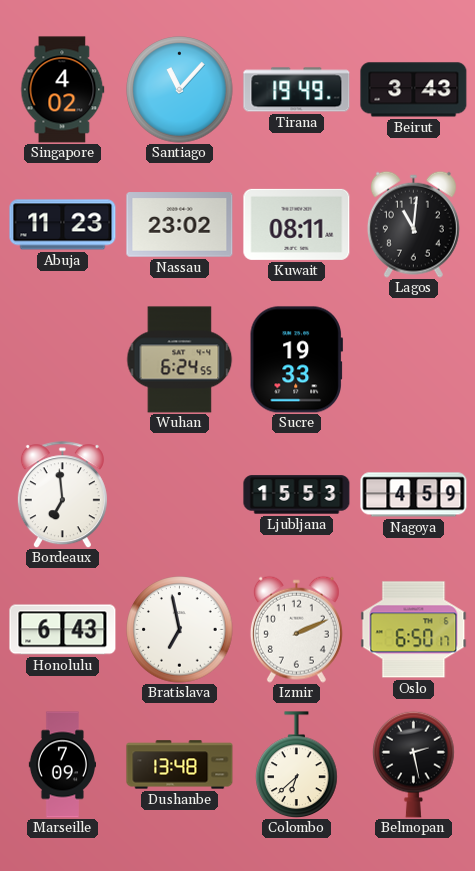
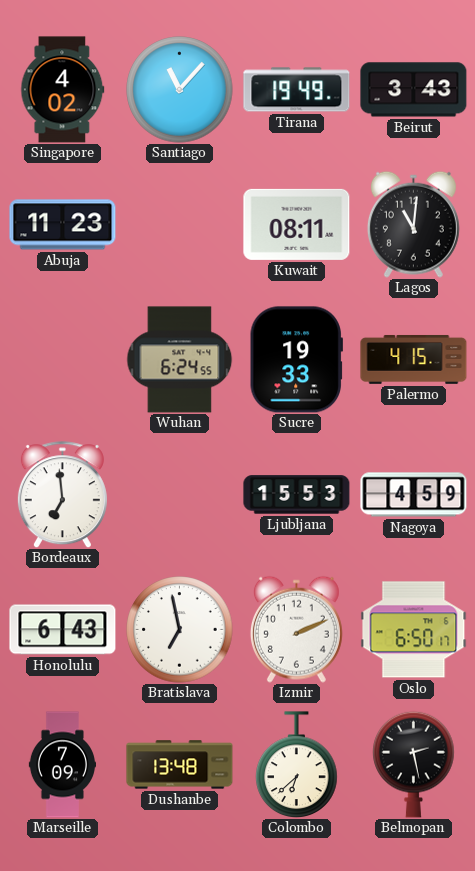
Nassau: 23:02 -> none
Palermo: none -> 4:15
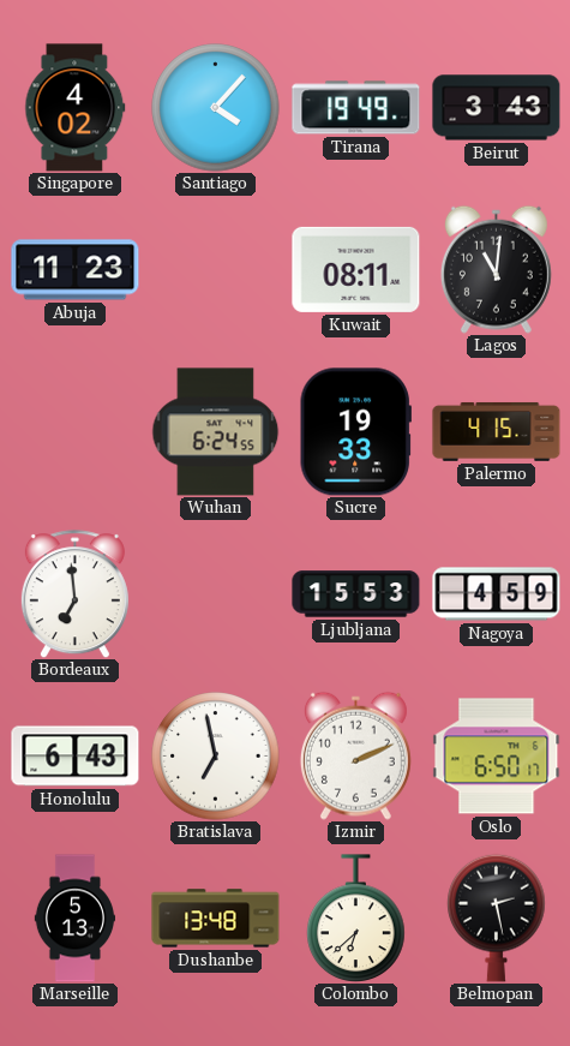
Santiago: 11:07 -> 4:07
Marseille: 7:09 -> 5:13
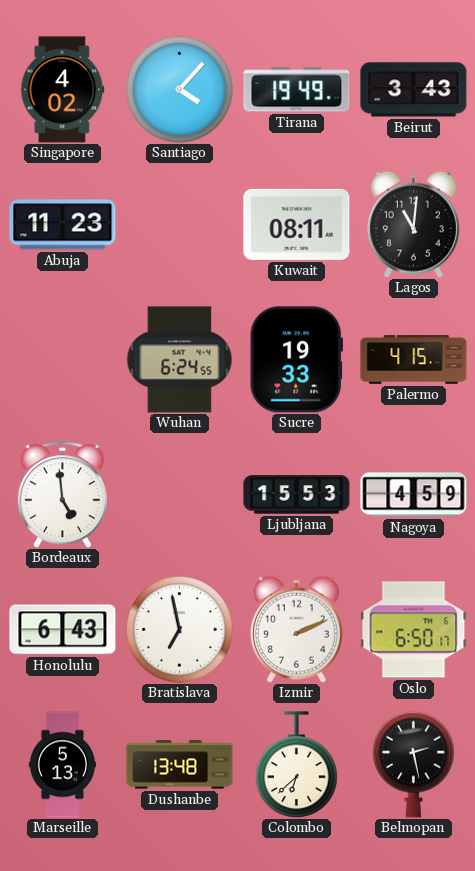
Bordeaux: 6:59 -> 4:59
